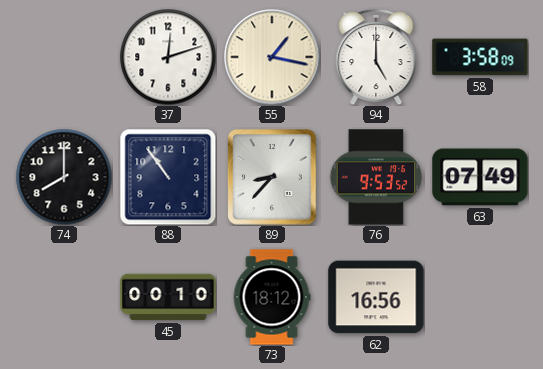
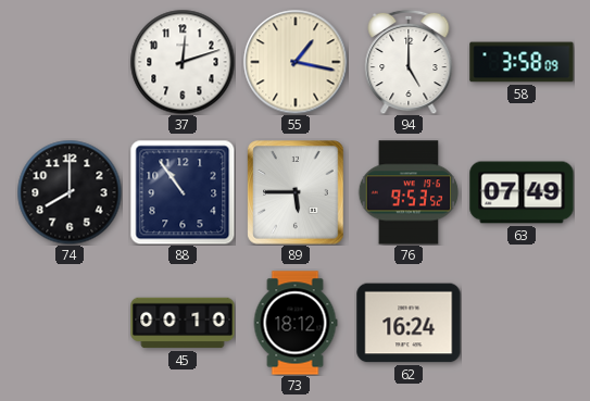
89: 8:37 -> 5:45
62: 16:56 -> 16:24
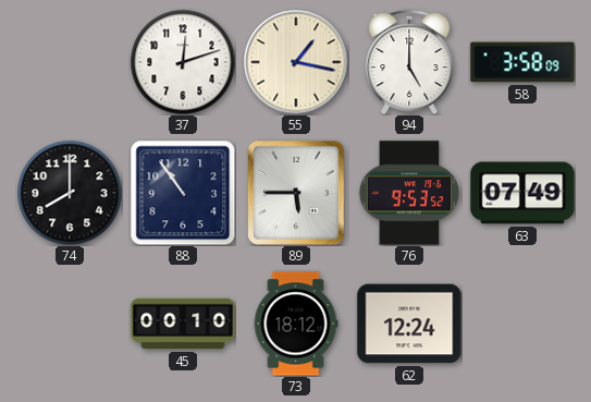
62: 16:24 -> 12:24
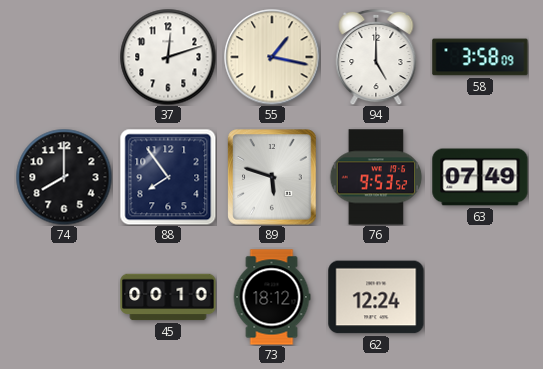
88: 10:54 -> 7:54
89: 5:45 -> 5:48
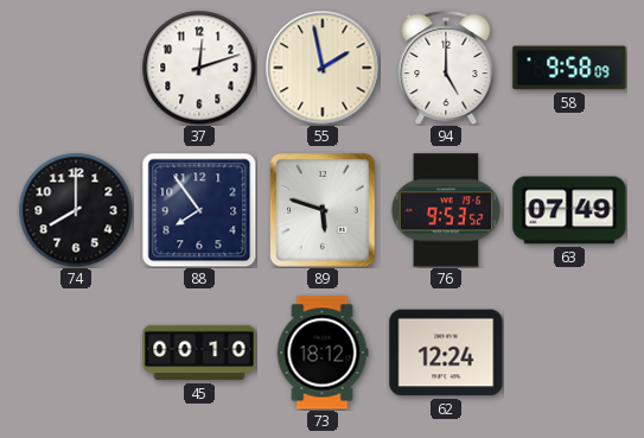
55: 1:17 -> 1:58
58: 3:58 -> 9:58
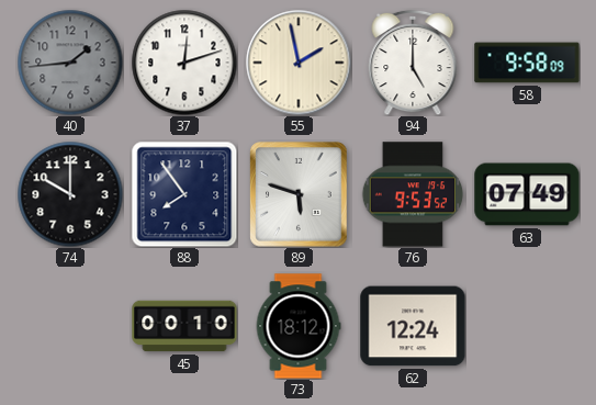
40: none -> 1:44
74: 8:00 -> 10:00
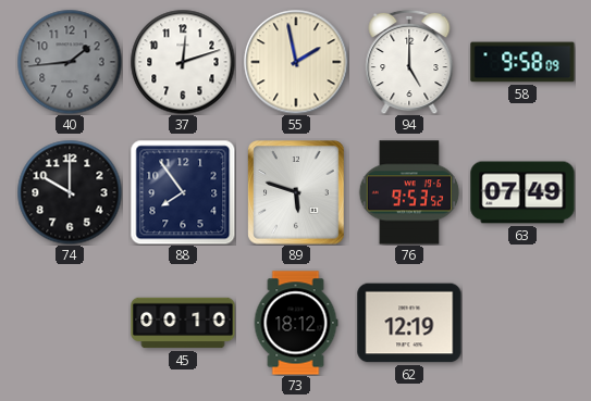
62: 12:24 -> 12:19
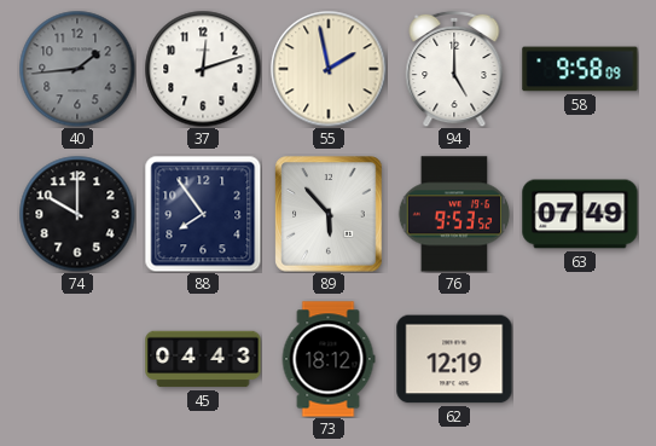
89: 5:48 -> 5:53
45: 00:10 -> 04:43
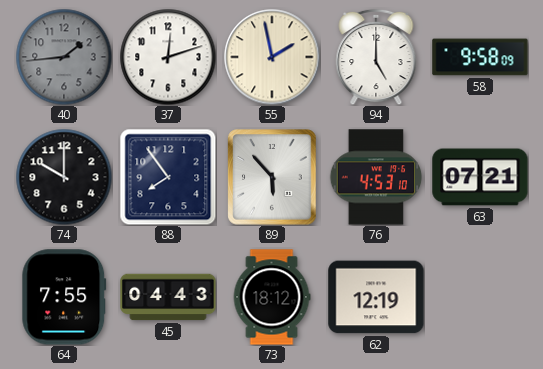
76: 9:53 -> 4:53
63: 07:49 -> 07:21
64: none -> 7:55
